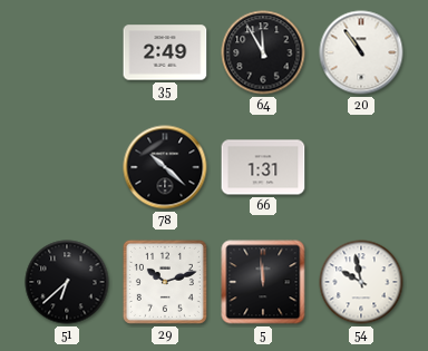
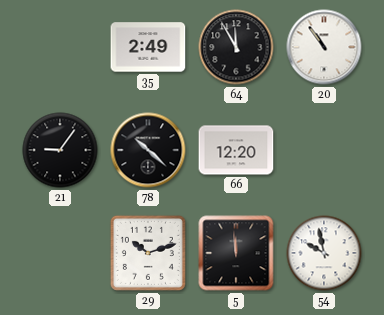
21: none -> 9:06
66: 1:31 -> 12:20
51: 6:38 -> none
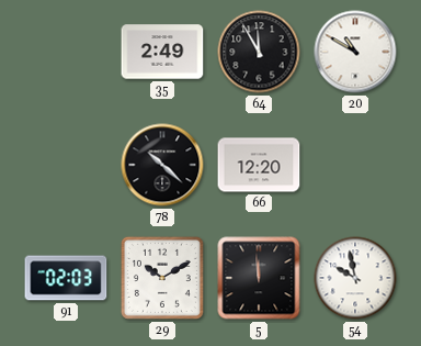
20: 10:54 -> 10:50
21: 9:06 -> none
91: none -> 02:03
29: 10:12 -> 10:10
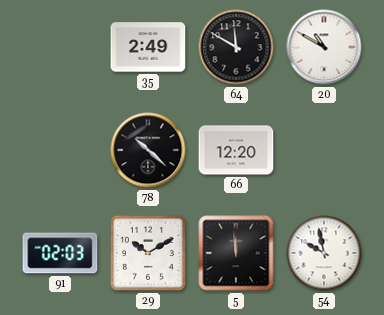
64: 11:55 -> 11:50
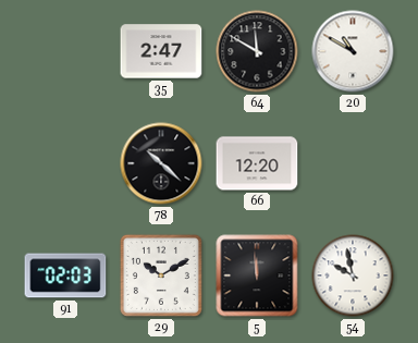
35: 2:49 -> 2:47
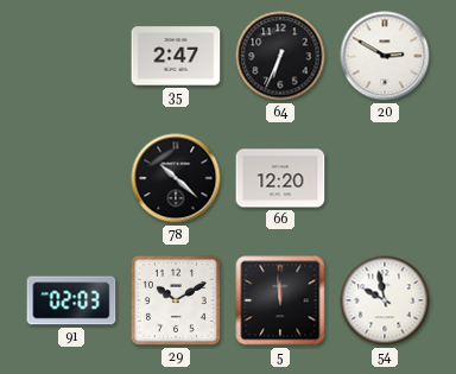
64: 11:50 -> 6:34
20: 10:50 -> 2:50
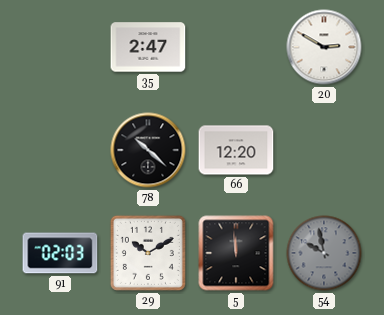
64: 6:34 -> none
54 dial: white -> grey
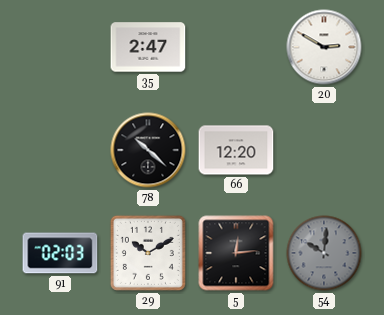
5: 11:59 -> 12:14
54: 9:58 -> 10:01
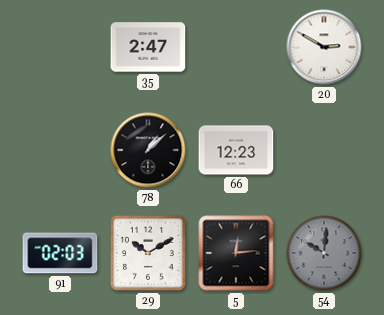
78: 10:22 -> 1:08
66: 12:20 -> 12:23
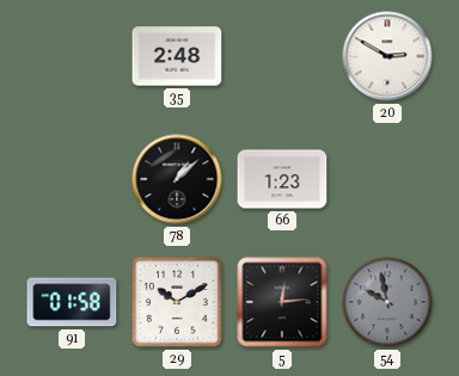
35: 2:47 -> 2:48
66: 12:23 -> 1:23
91: 02:03 -> 01:58
54: 10:01 -> 9:58
